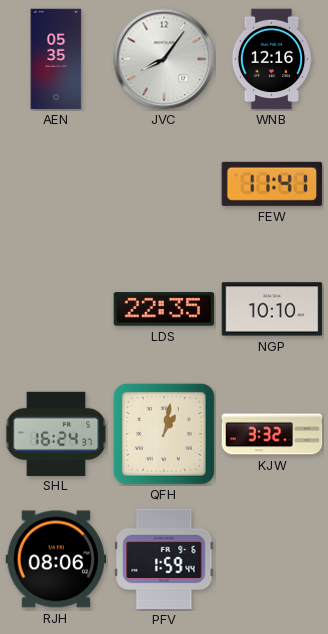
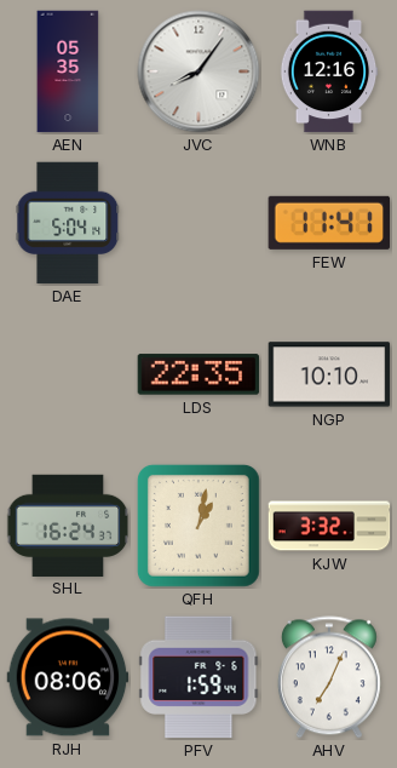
DAE: none -> 5:04
AHV: none -> 7:04
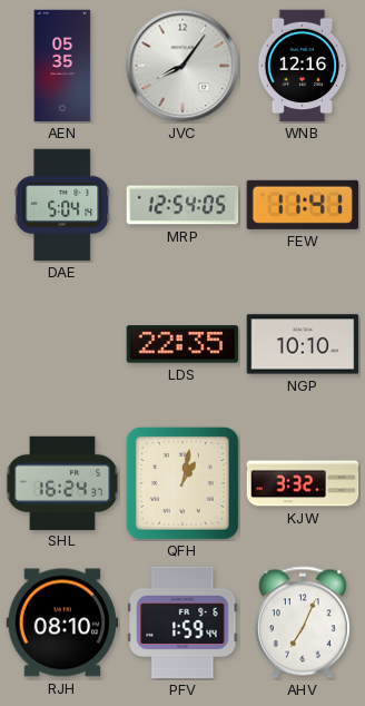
MRP: none -> 12:54
RJH: 08:06 -> 08:10
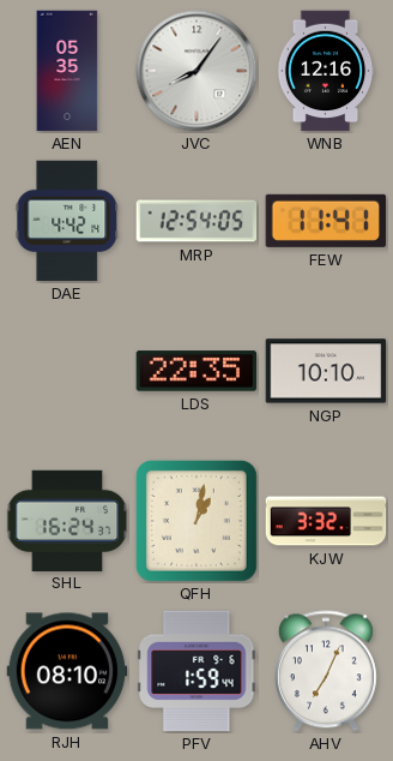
DAE: 5:04 -> 4:42
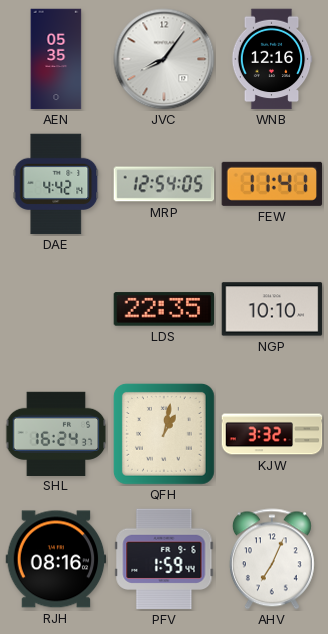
RJH: 08:10 -> 08:16
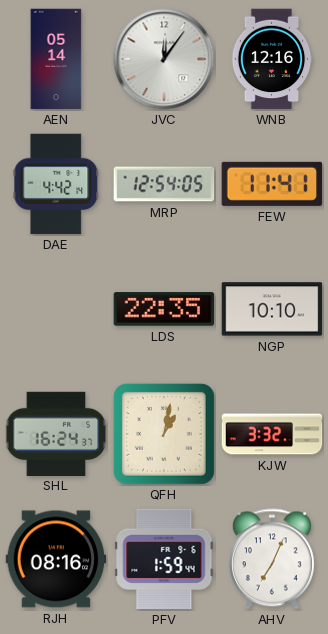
AEN: 05:35 -> 05:14
JVC: 8:06 -> 12:06
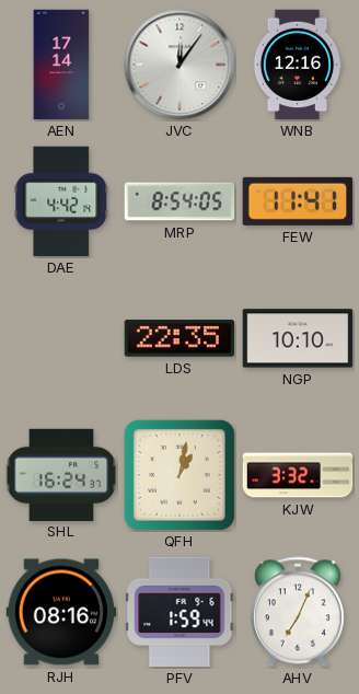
AEN: 05:14 -> 17:14
MRP: 12:54 -> 8:54
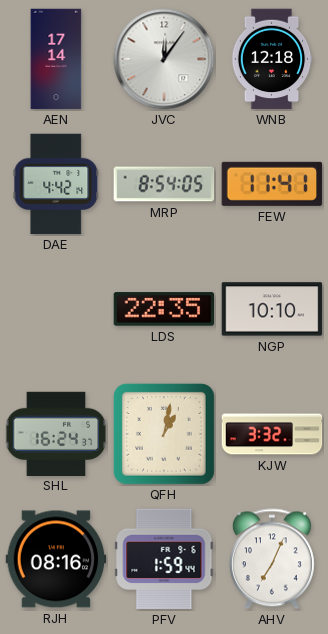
WNB: 12:16 -> 12:18
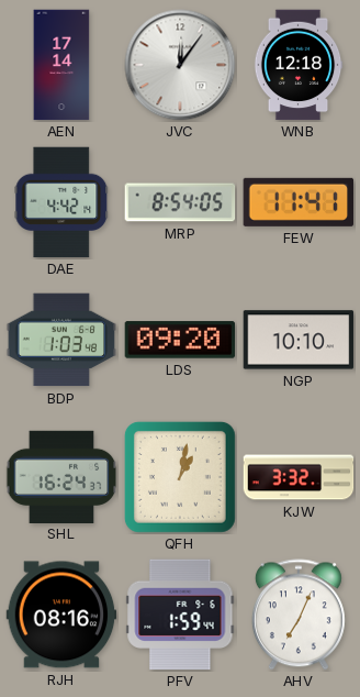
BDP: none -> 1:03
LDS: 22:35 -> 09:20
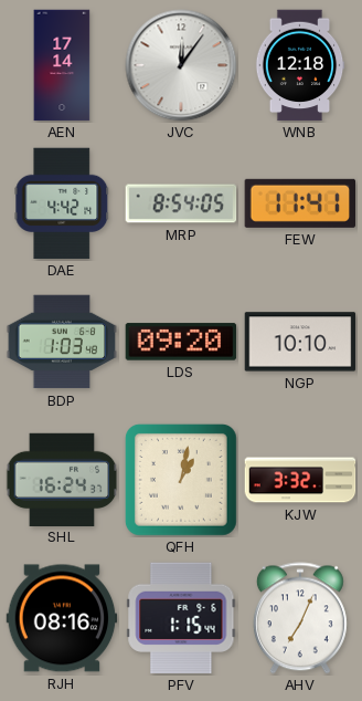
PFV: 1:59 -> 1:15
